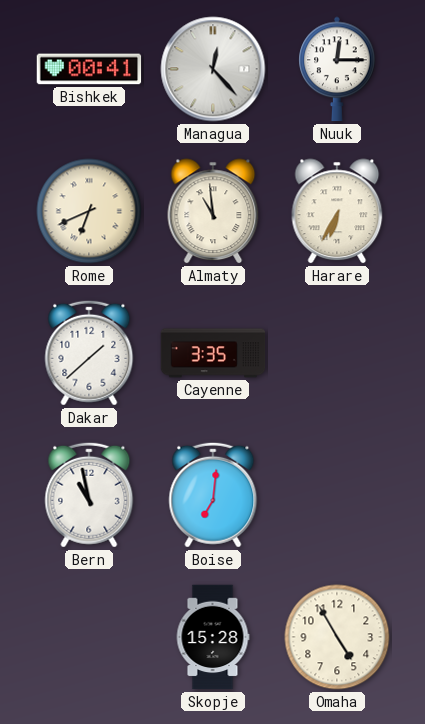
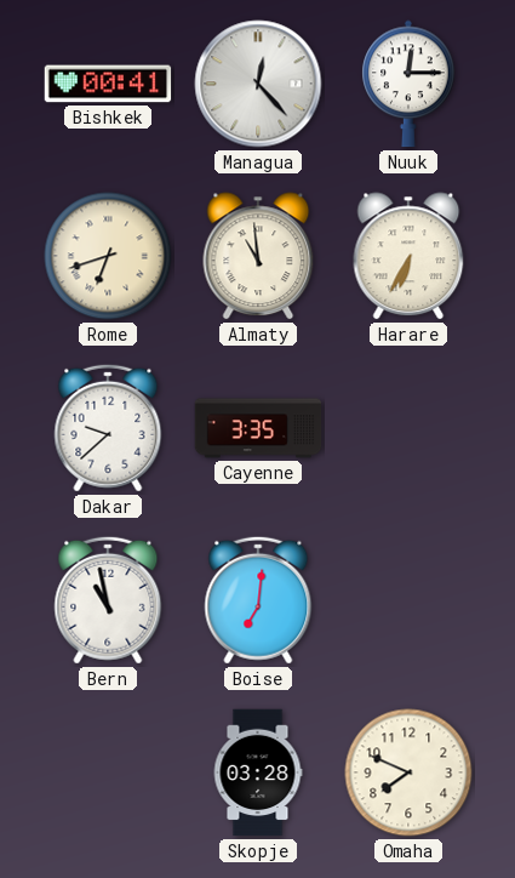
Rome: 6:41 -> 6:42
Dakar: 1:38 -> 9:38
Skopje: 15:28 -> 03:28
Omaha: 4:55 -> 7:49
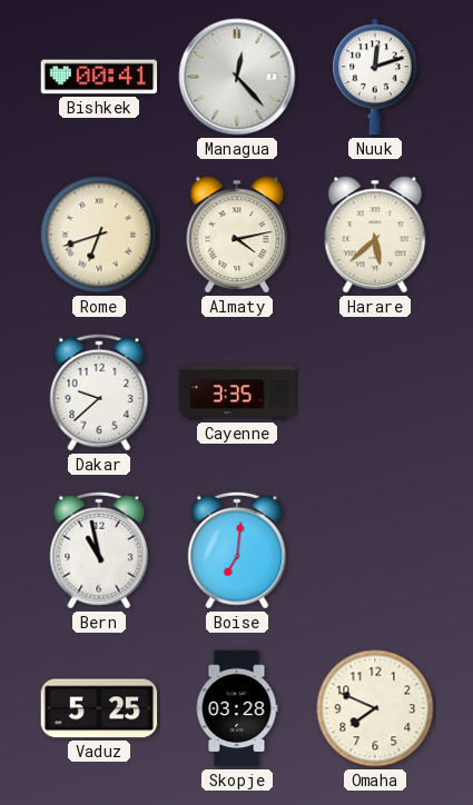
Nuuk: 12:15 -> 12:12
Almaty: 10:59 -> 4:13
Harare: 6:35 -> 5:38
Vaduz: none -> 5:25
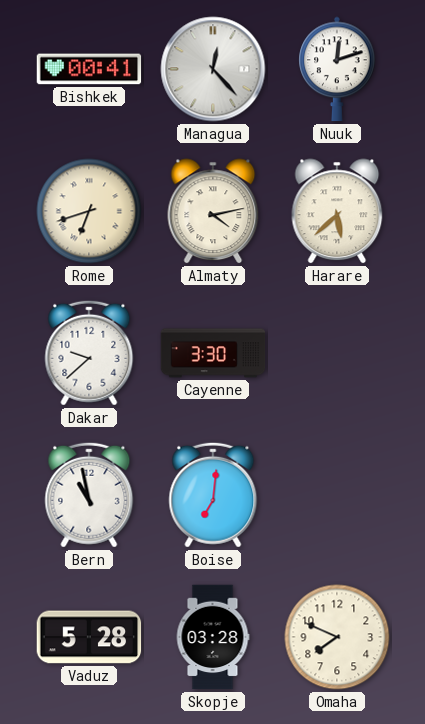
Cayenne: 3:35 -> 3:30
Vaduz: 5:25 -> 5:28
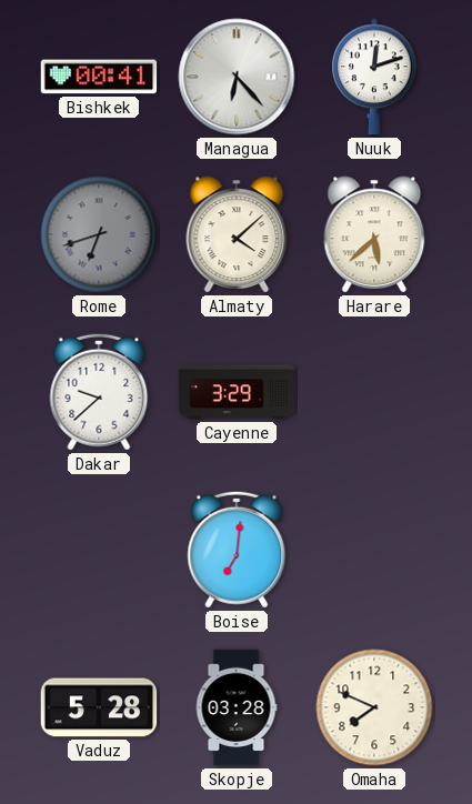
Managua: 12:23 -> 6:23
Rome dial: cream -> grey
Almaty: 4:13 -> 4:08
Cayenne: 3:30 -> 3:29
Bern: 10:58 -> none
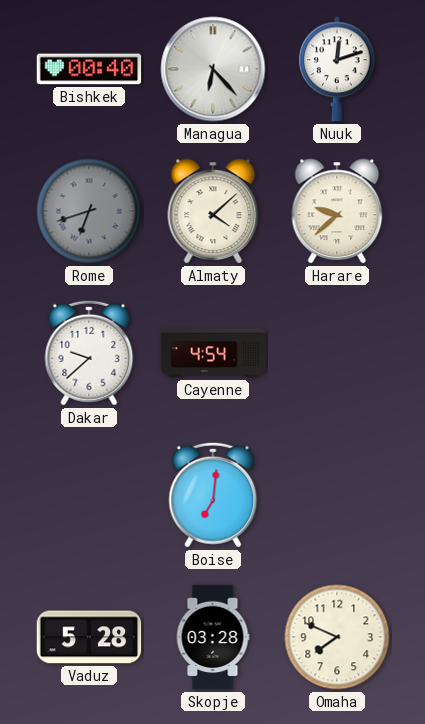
Bishkek: 00:41 -> 00:40
Harare: 5:38 -> 9:38
Cayenne: 3:29 -> 4:54
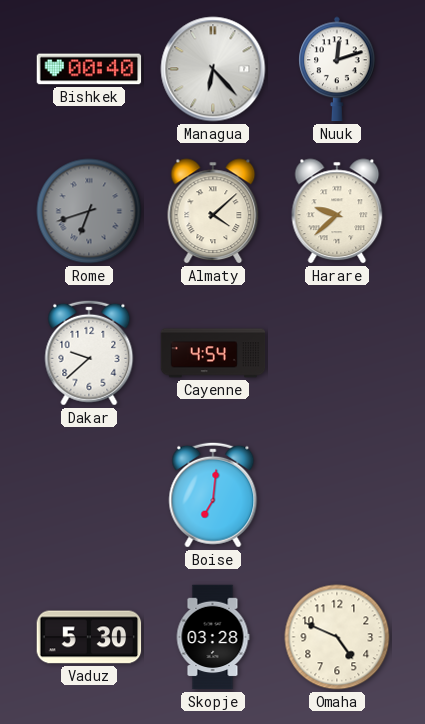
Vaduz: 5:28 -> 5:30
Omaha: 7:49 -> 4:49
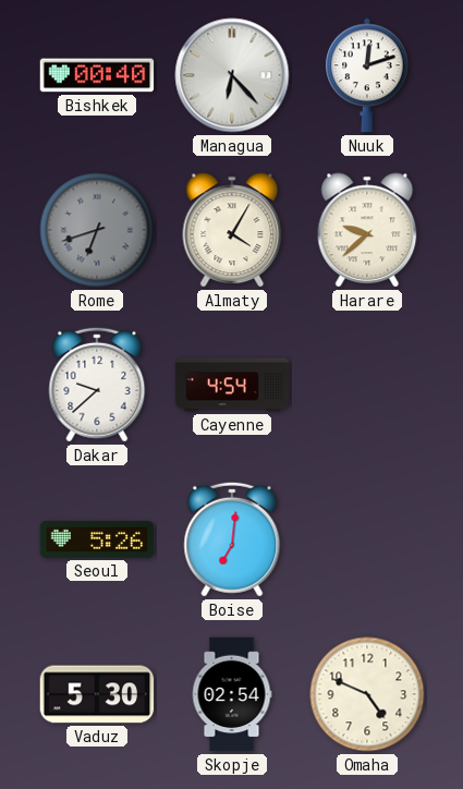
Almaty: 4:08 -> 4:05
Seoul: none -> 5:26
Skopje: 03:28 -> 02:54
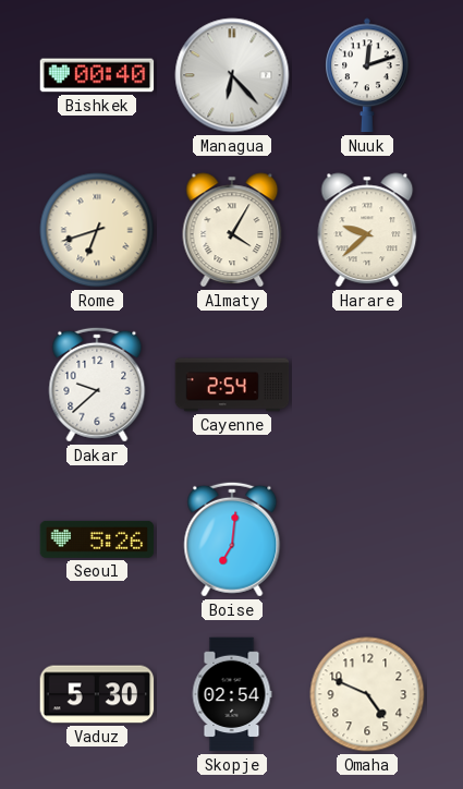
Rome dial: grey -> cream
Cayenne: 4:54 -> 2:54
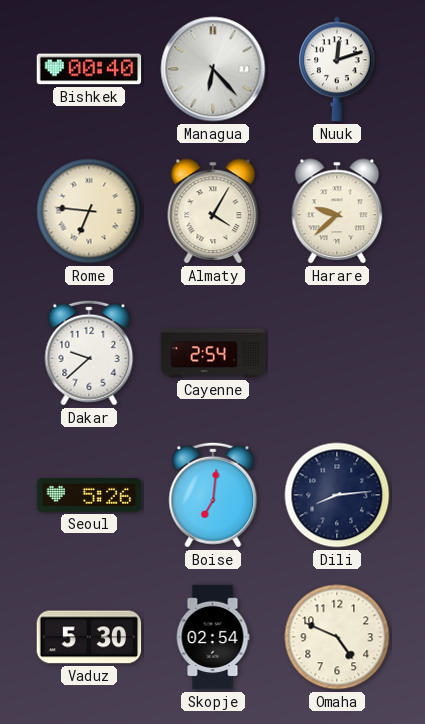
Rome: 6:42 -> 6:46
Dili: none -> 8:14
